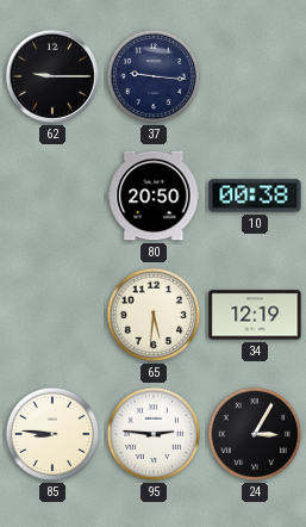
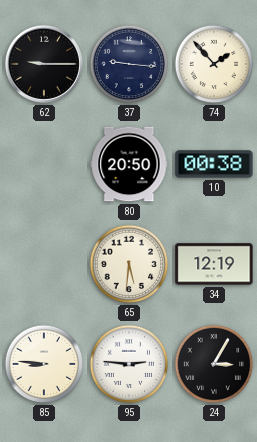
74: none -> 1:53
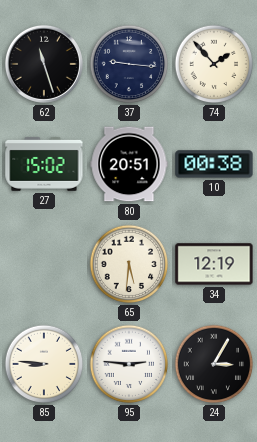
62: 9:15 -> 11:27
27: none -> 15:02
80: 20:50 -> 20:51
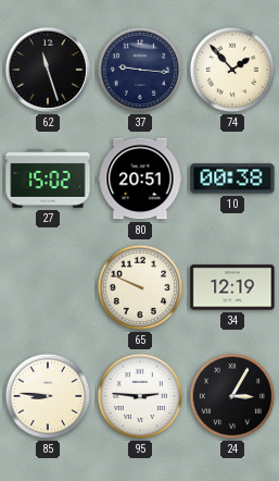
65: 5:31 -> 9:49
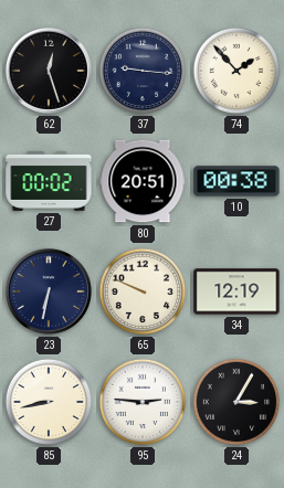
62: 11:27 -> 12:27
27: 15:02 -> 00:02
23: none -> 6:32
85: 8:46 -> 8:43
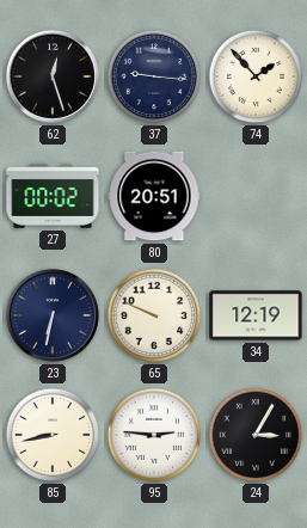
10: 00:38 -> none
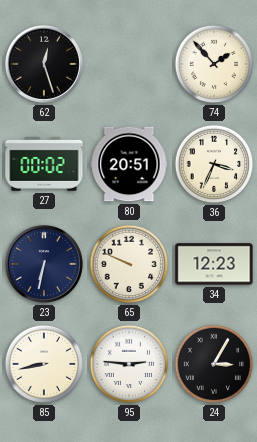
37: 9:16 -> none
36: none -> 3:34
34: 12:19 -> 12:23
